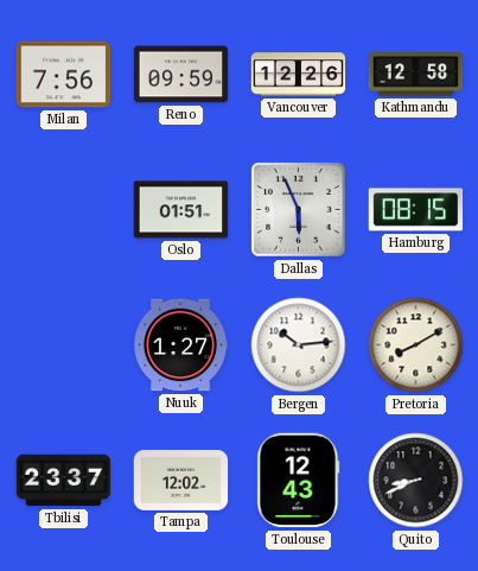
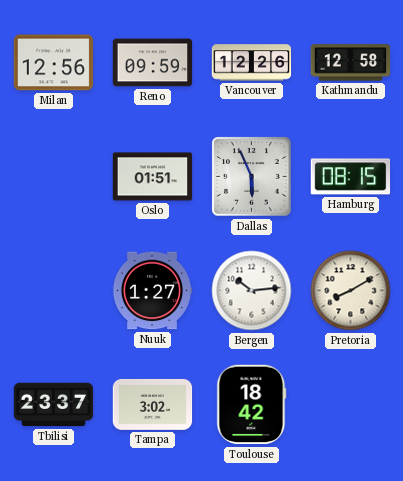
Milan: 7:56 -> 12:56
Tampa: 12:02 -> 3:02
Toulouse: 12:43 -> 18:42
Quito: 8:41 -> none
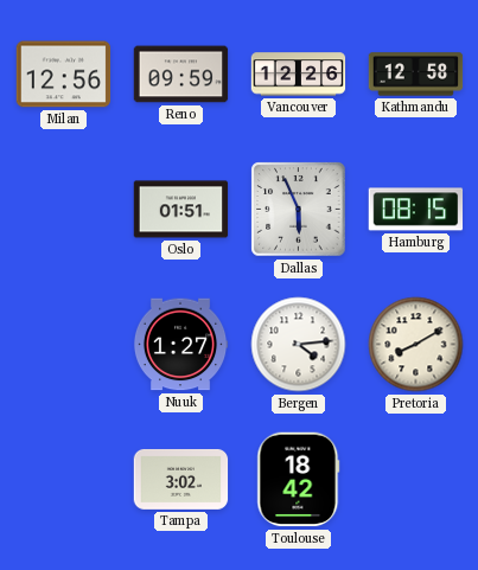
Bergen: 10:14 -> 4:14
Tbilisi: 23:37 -> none
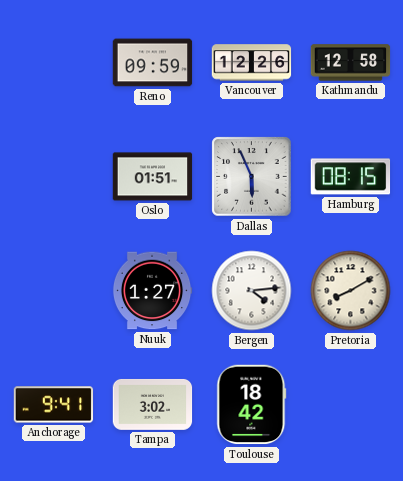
Milan: 12:56 -> none
Anchorage: none -> 9:41
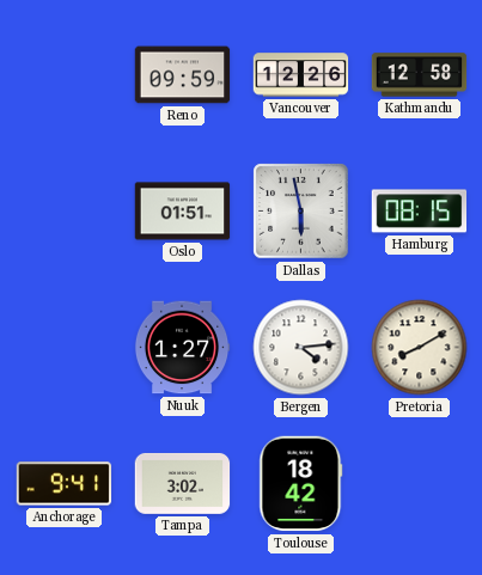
Dallas: 5:56 -> 5:58
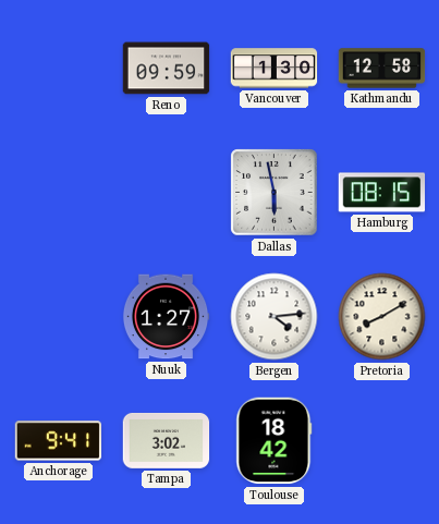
Vancouver: 12:26 -> 1:30
Oslo: 01:51 -> none
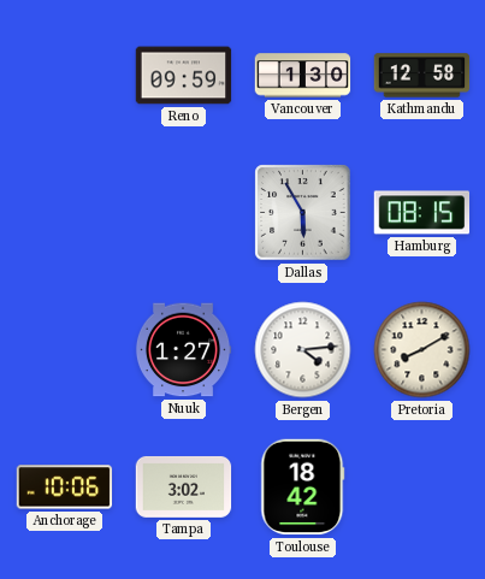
Dallas: 5:58 -> 5:55
Anchorage: 9:41 -> 10:06
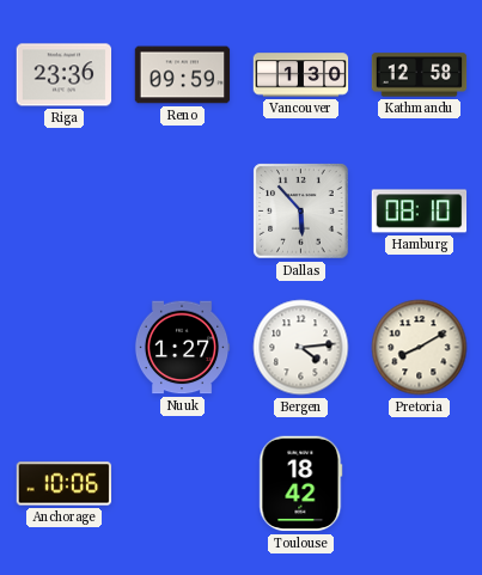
Riga: none -> 23:36
Dallas: 5:55 -> 5:53
Hamburg: 08:15 -> 08:10
Tampa: 3:02 -> none
